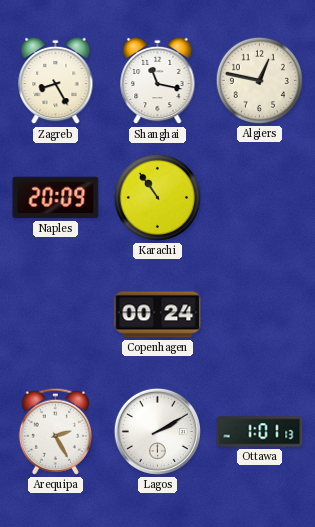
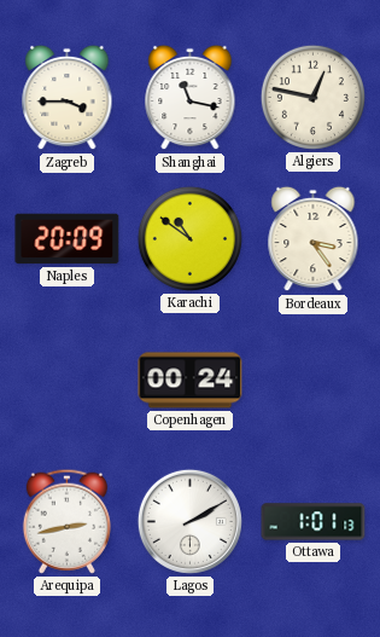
Zagreb: 8:25 -> 3:45
Karachi: 10:54 -> 10:51
Bordeaux: none -> 3:24
Arequipa: 2:25 -> 2:43
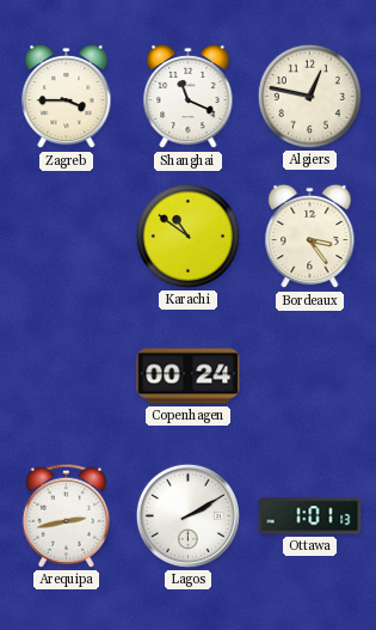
Shanghai: 11:17 -> 11:19
Naples: 20:09 -> none
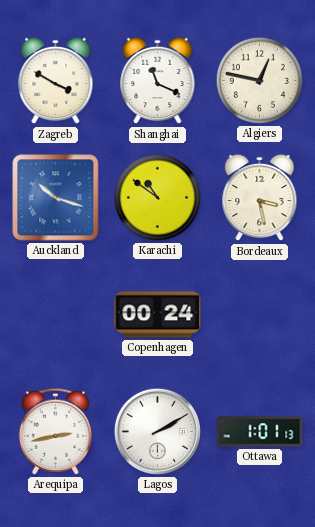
Zagreb: 3:45 -> 3:50
Auckland: none -> 10:18
Bordeaux: 3:24 -> 3:28
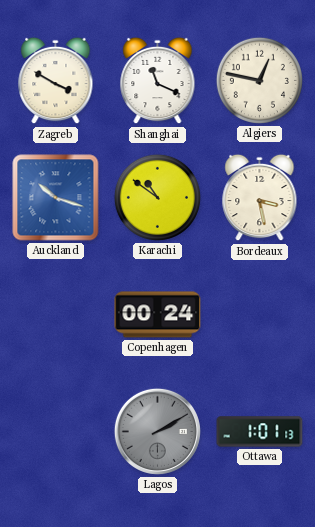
Arequipa: 2:43 -> none
Lagos dial: white -> grey
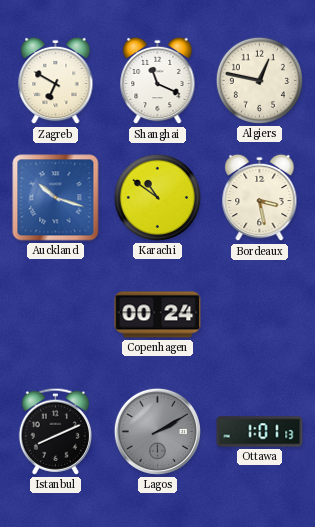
Zagreb: 3:50 -> 6:50
Istanbul: none -> 8:11
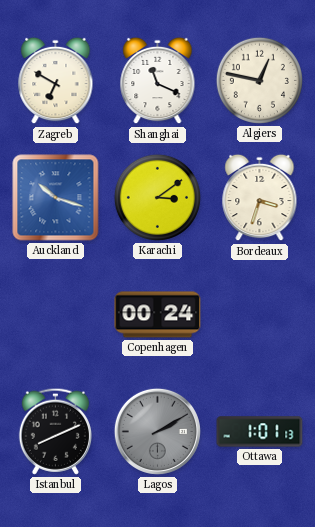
Karachi: 10:51 -> 3:09
Bordeaux: 3:28 -> 3:33
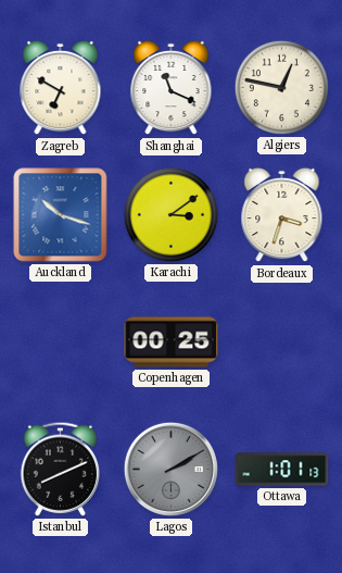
Copenhagen: 00:24 -> 00:25
